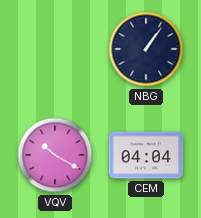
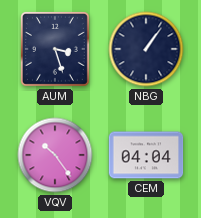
AUM: none -> 3:27
VQV: 10:20 -> 10:24
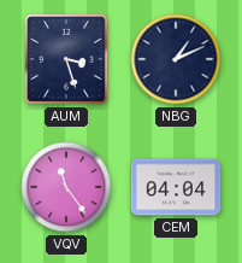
NBG: 1:06 -> 1:11
VQV: 10:24 -> 11:24
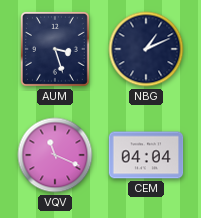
VQV: 11:24 -> 11:19
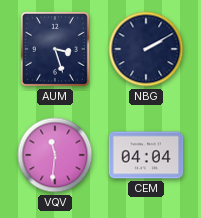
NBG: 1:11 -> 2:10
VQV: 11:19 -> 11:31
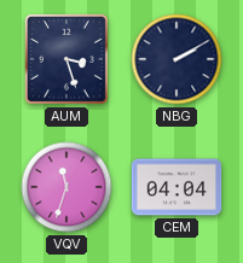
VQV: 11:31 -> 11:33
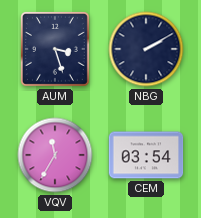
VQV: 11:33 -> 11:35
CEM: 04:04 -> 03:54
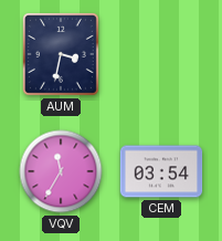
AUM: 3:27 -> 3:32
NBG: 2:10 -> none
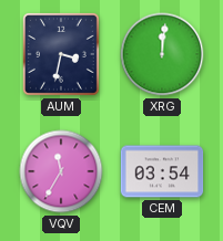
XRG: none -> 12:01
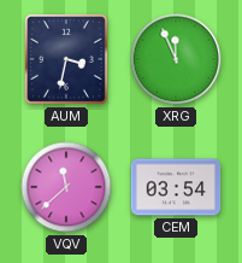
XRG: 12:01 -> 11:56
VQV: 11:35 -> 11:38
